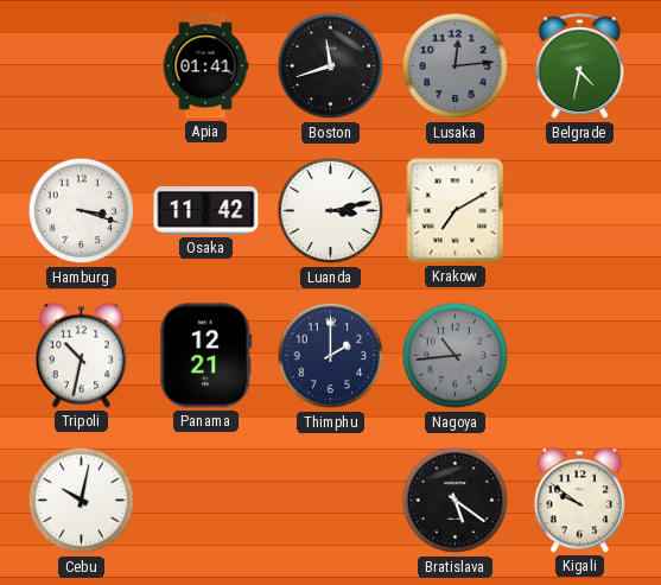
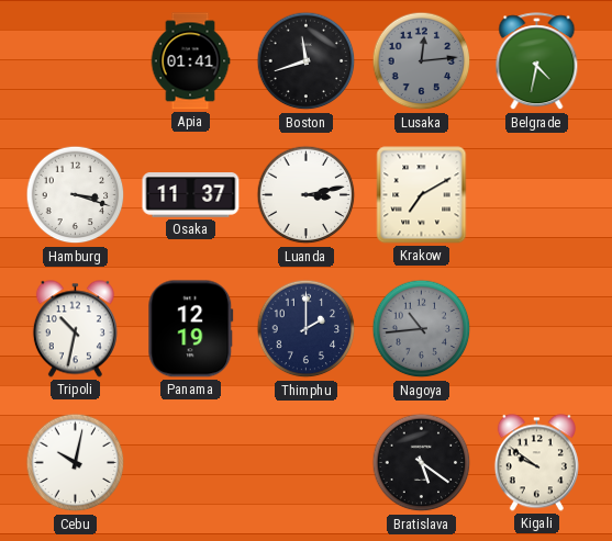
Osaka: 11:42 -> 11:37
Panama: 12:21 -> 12:19
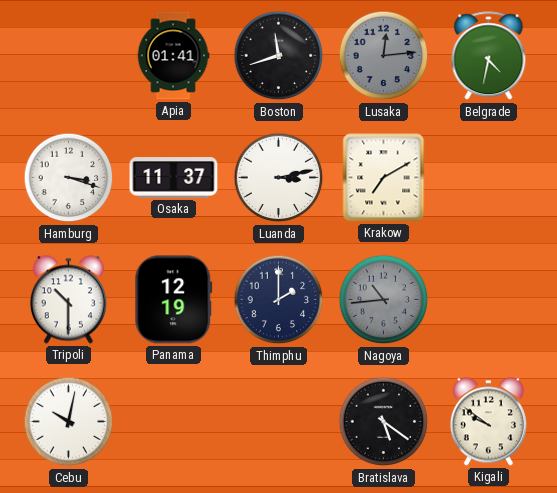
Tripoli: 10:32 -> 10:30
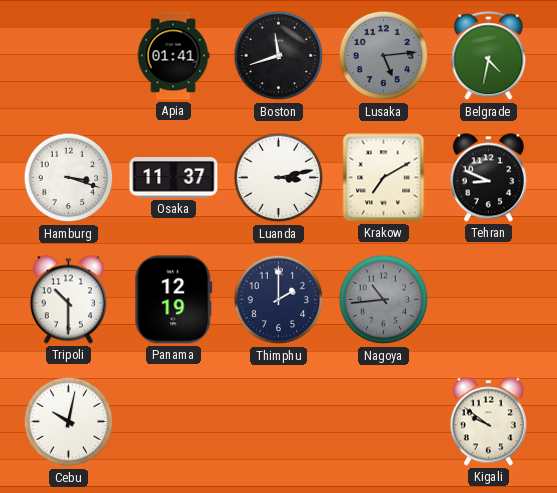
Lusaka: 12:14 -> 5:14
Tehran: none -> 8:49
Bratislava: 5:21 -> none
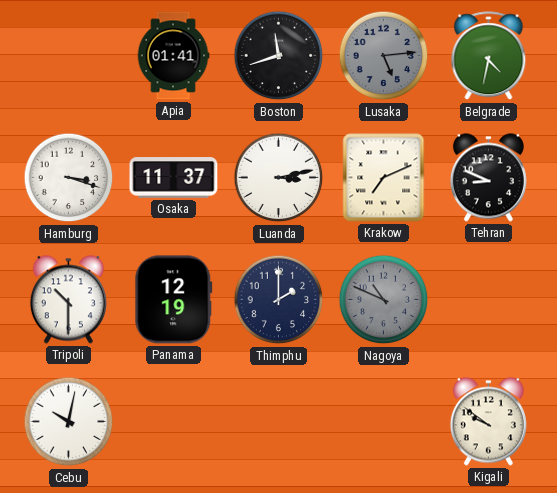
Krakow: 7:10 -> 7:11
Nagoya: 10:44 -> 10:49
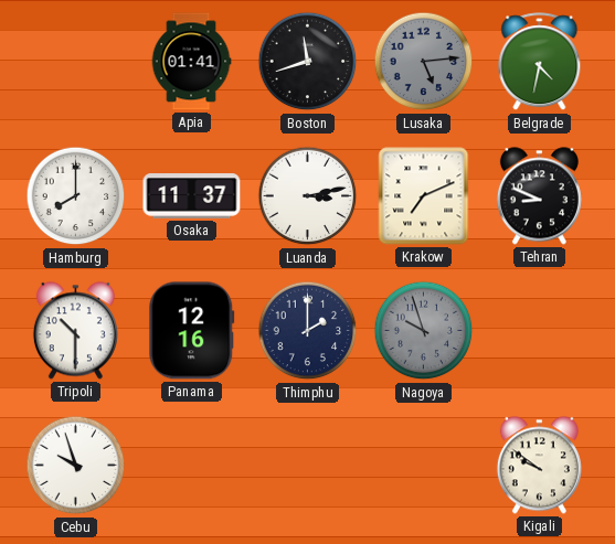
Hamburg: 3:18 -> 8:00
Panama: 12:19 -> 12:16
Nagoya: 10:49 -> 9:57
Cebu: 10:02 -> 9:57
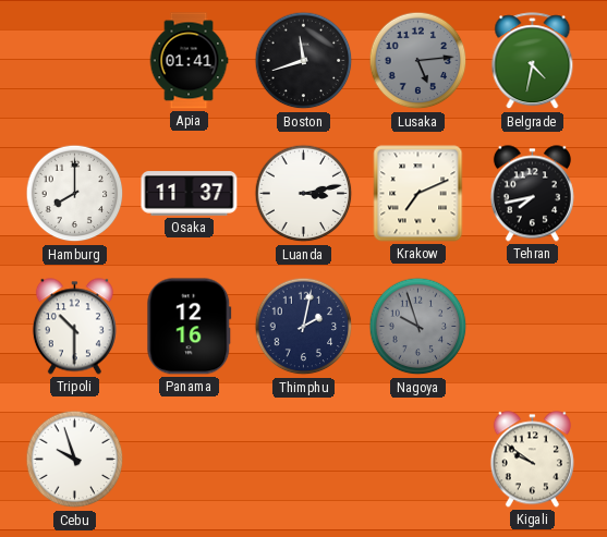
Tehran: 8:49 -> 7:43
Thimphu: 2:00 -> 2:02
